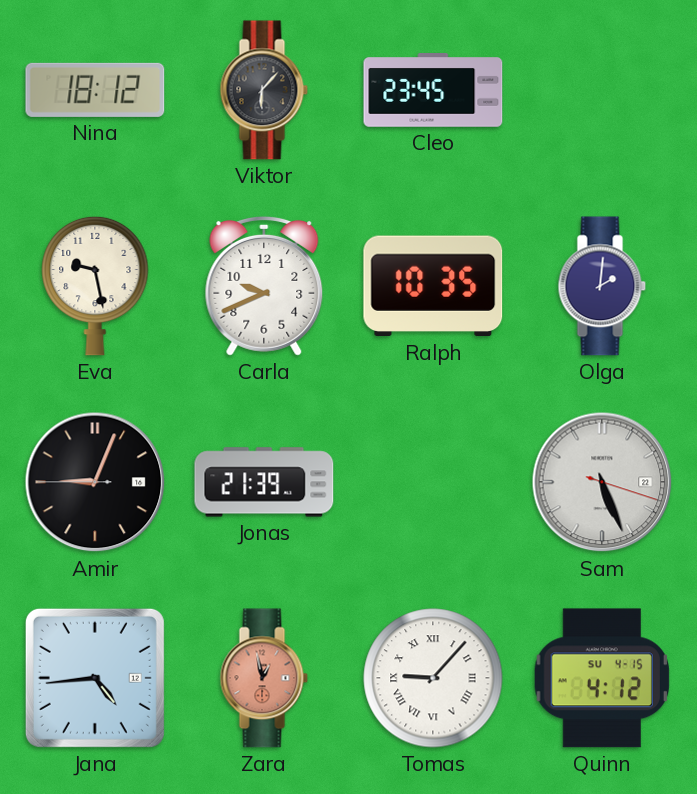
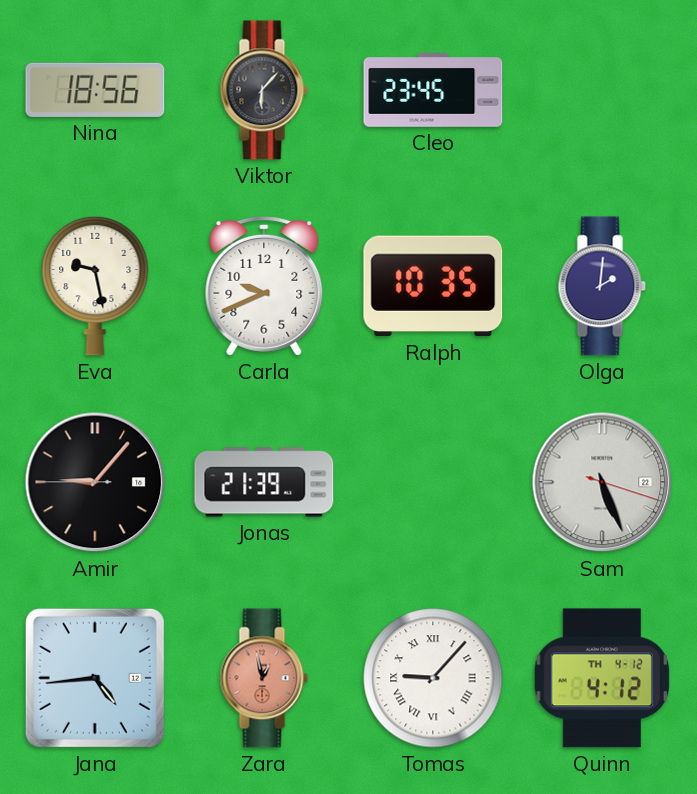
Nina: 18:12 -> 18:56
Amir: 9:03 -> 9:06
Quinn date: SU 4-15 -> TH 4-12
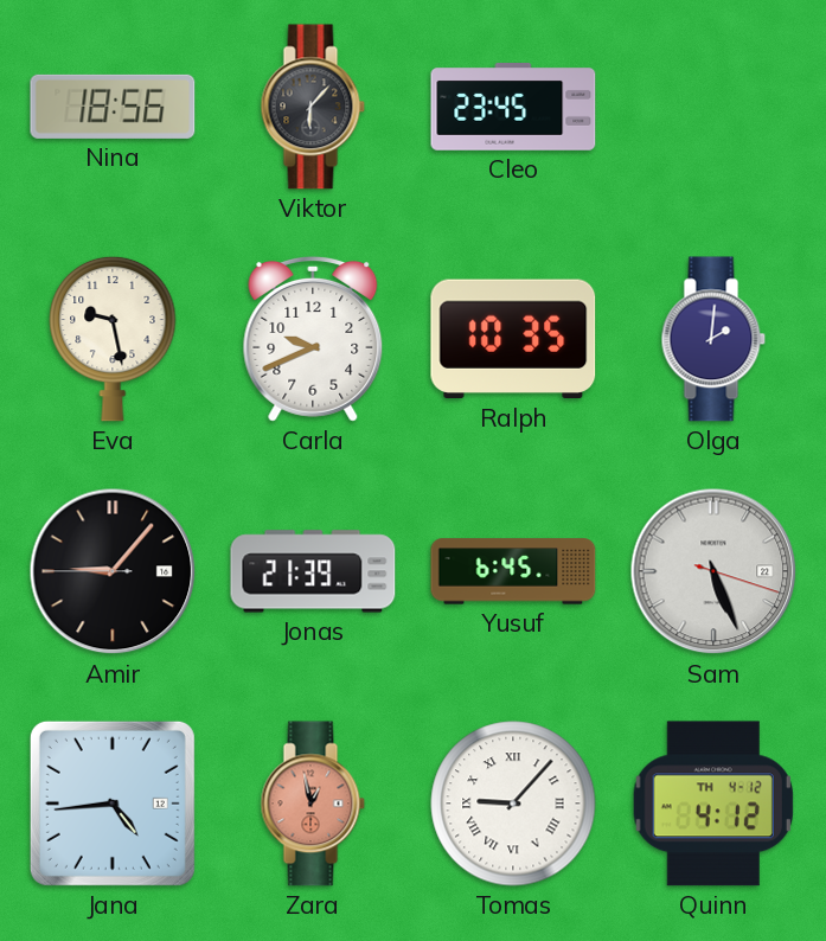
Yusuf: none -> 6:45
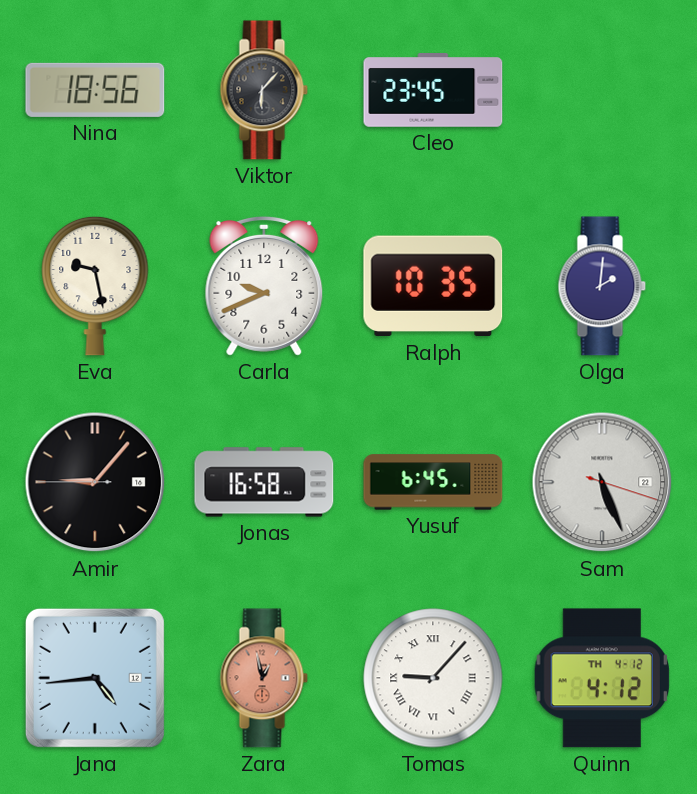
Jonas: 21:39 -> 16:58
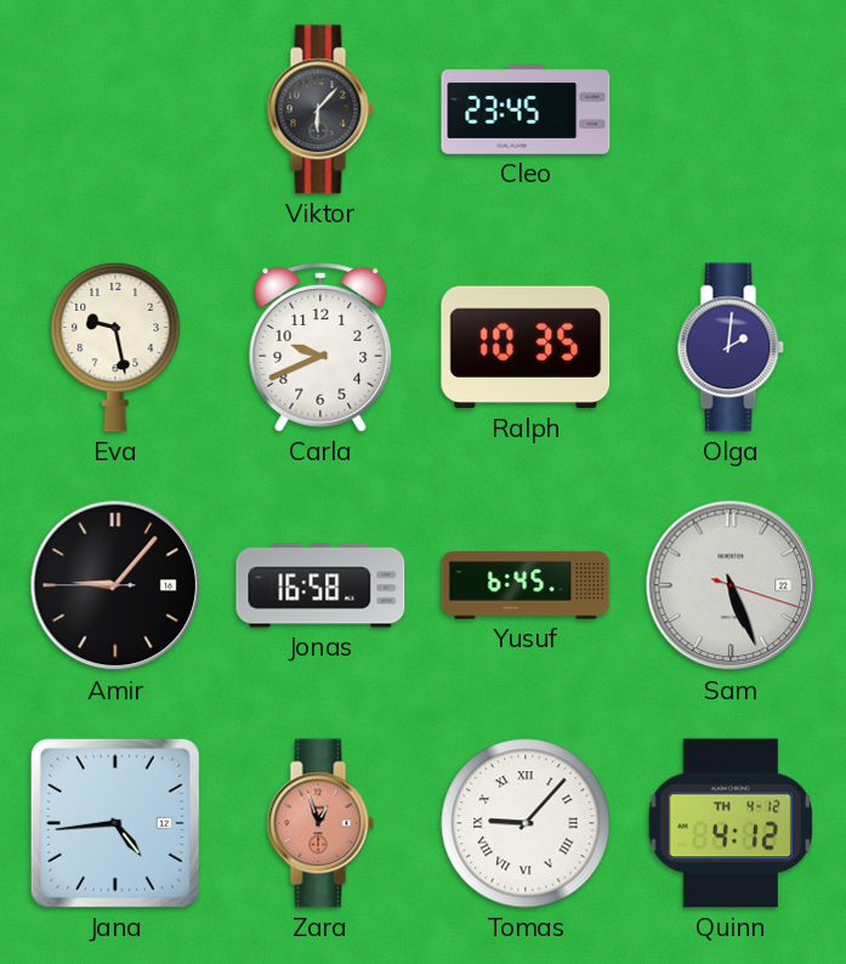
Nina: 18:56 -> none
Zara: 12:58 -> 12:57
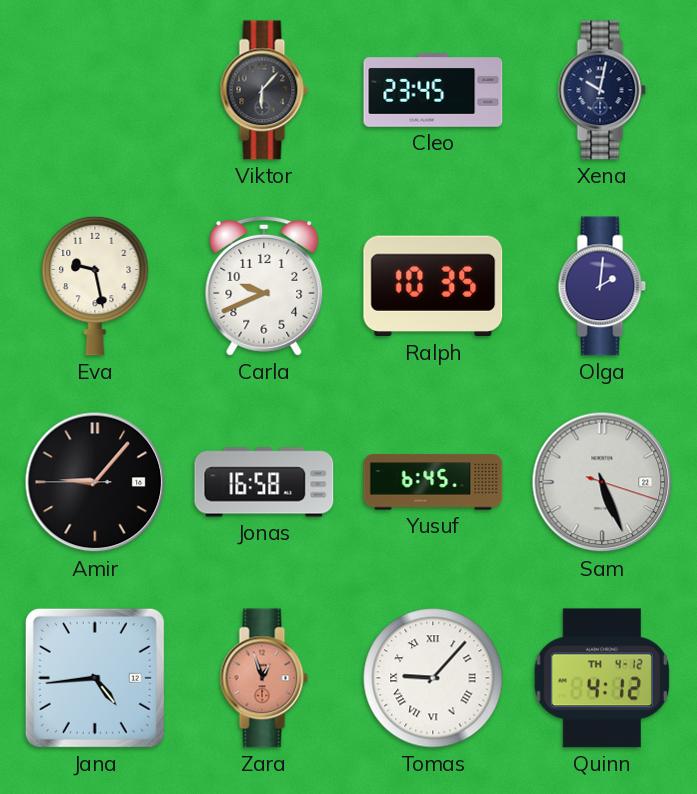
Xena: none -> 10:02
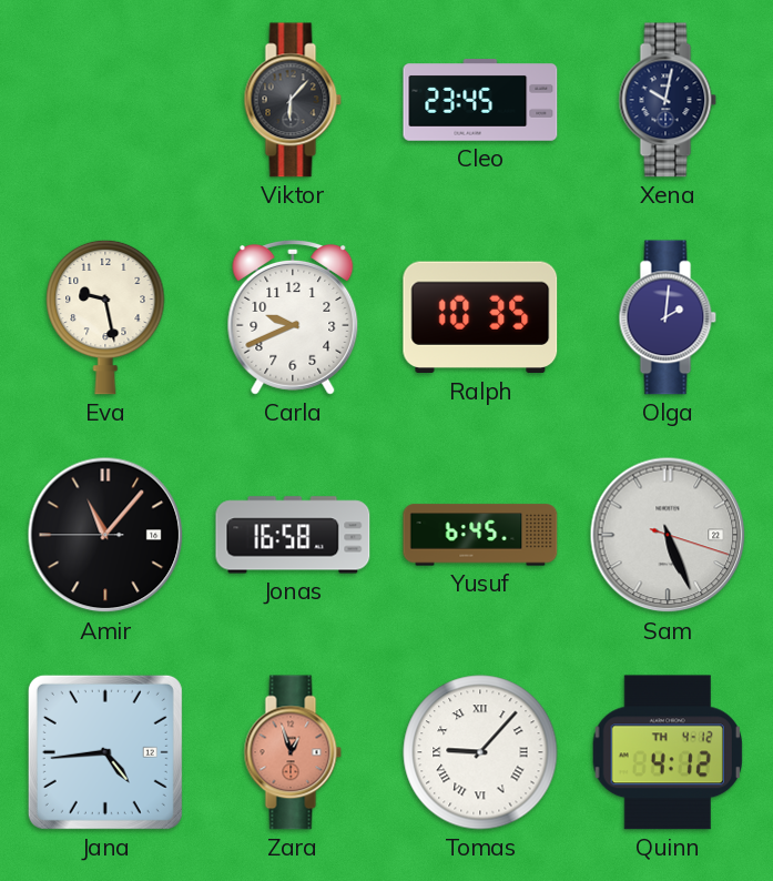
Amir: 9:06 -> 11:06
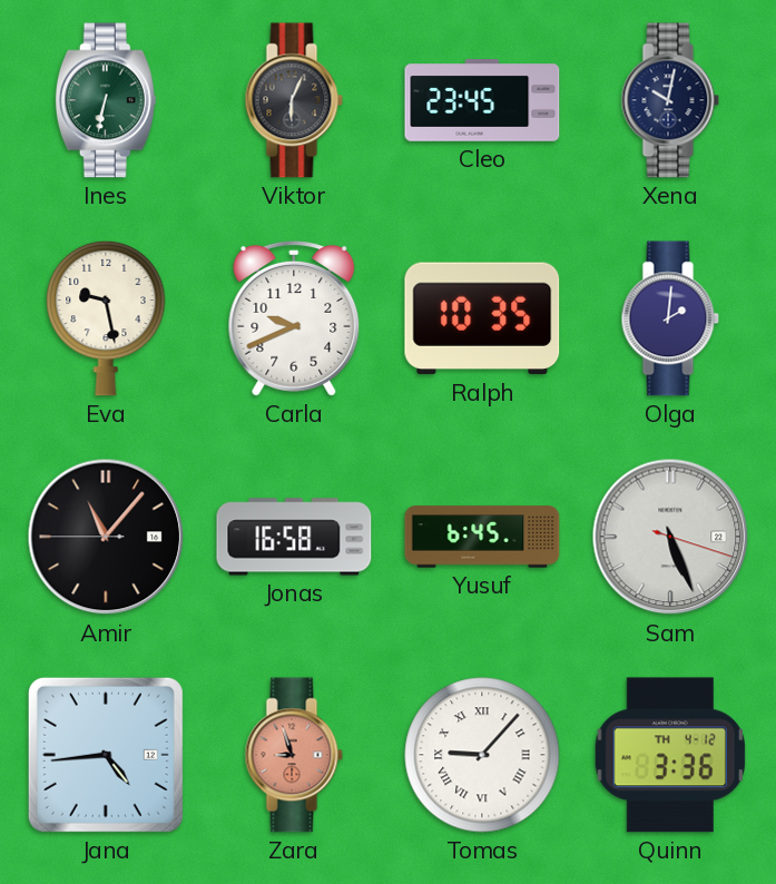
Ines: none -> 6:32
Viktor: 6:07 -> 6:04
Zara: 12:57 -> 8:57
Quinn: 4:12 -> 3:36
